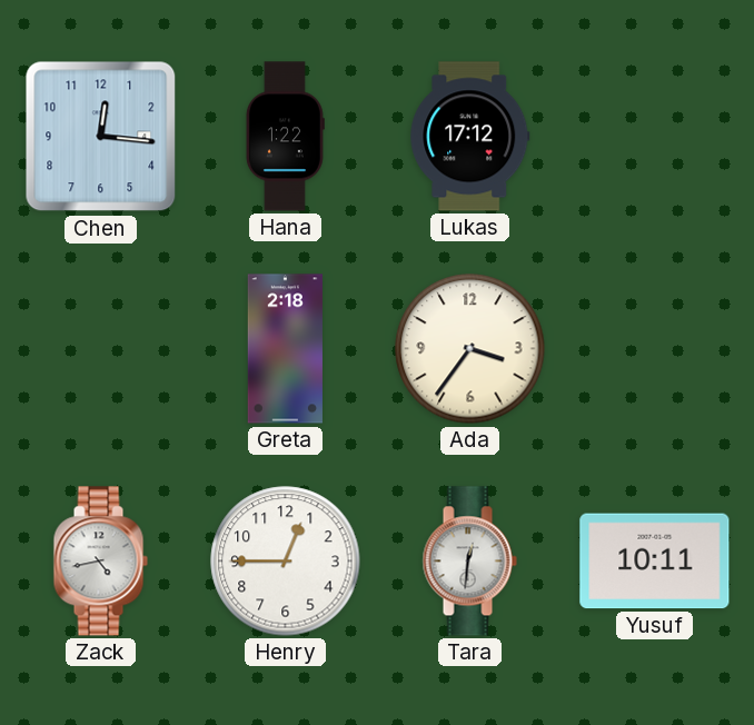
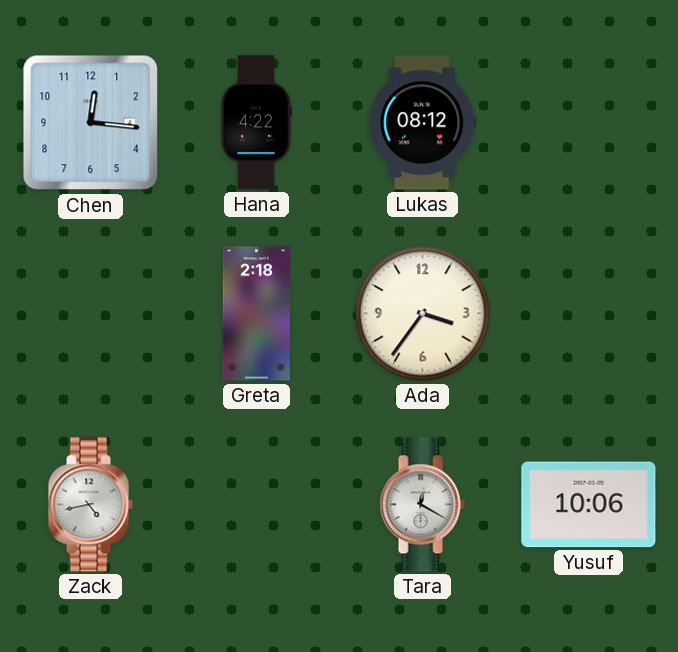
Hana: 1:22 -> 4:22
Lukas: 17:12 -> 08:12
Henry: 12:45 -> none
Tara: 12:31 -> 12:20
Yusuf: 10:11 -> 10:06
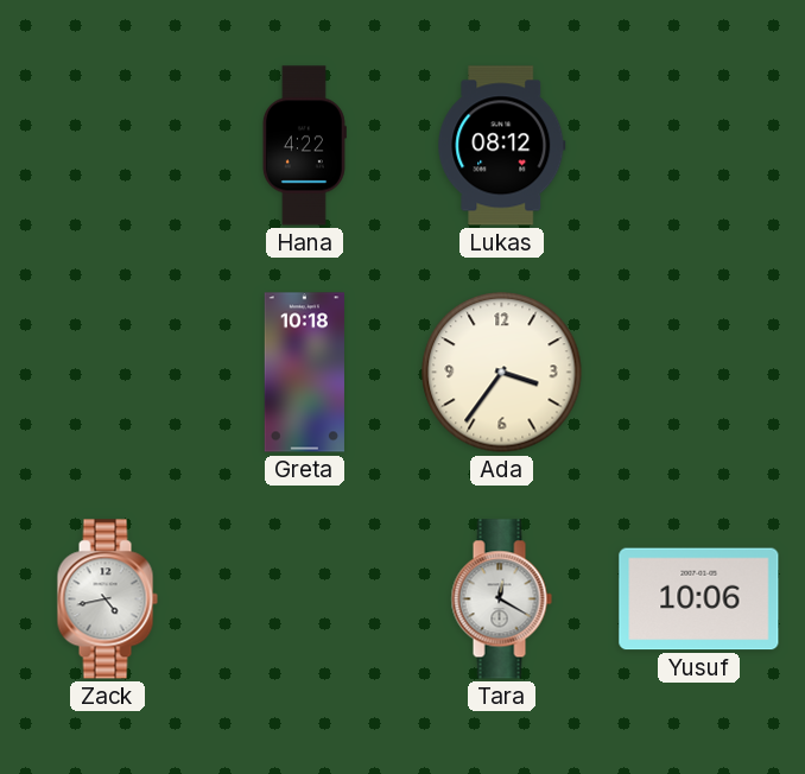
Chen: 12:16 -> none
Greta: 2:18 -> 10:18
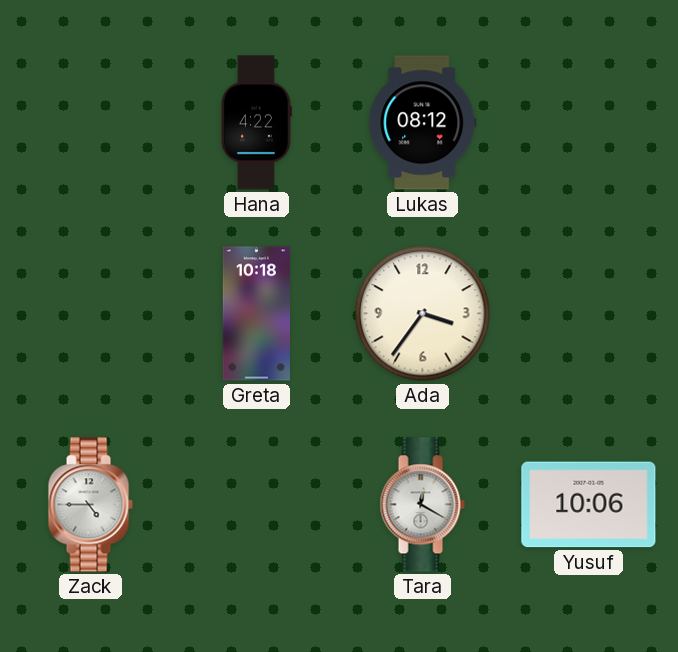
Zack: 4:43 -> 4:45
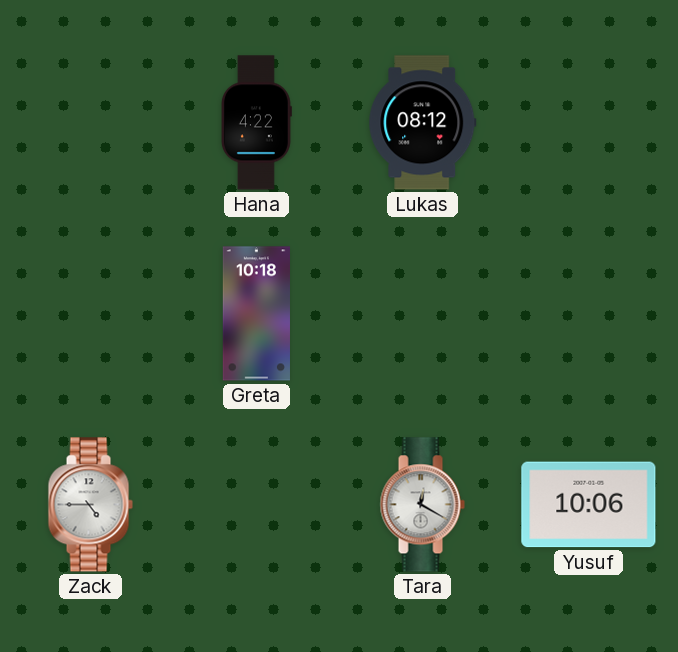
Ada: 3:36 -> none
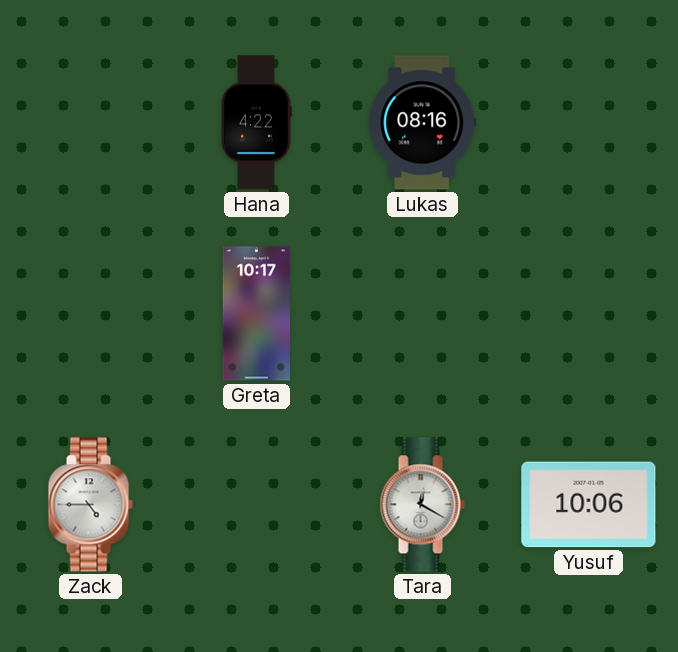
Lukas: 08:12 -> 08:16
Greta: 10:18 -> 10:17
